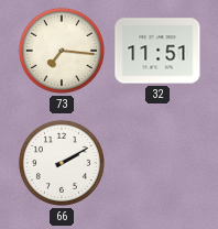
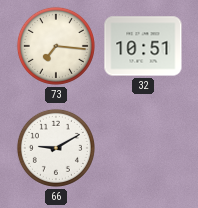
32: 11:51 -> 10:51
66: 2:10 -> 9:10
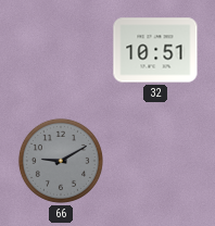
73: 7:16 -> none
66 dial: white -> grey
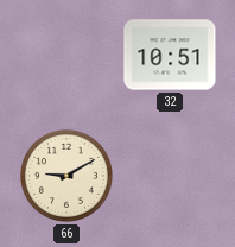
66 dial: grey -> cream
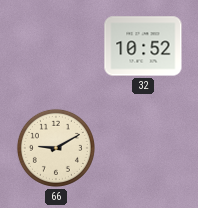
32: 10:51 -> 10:52
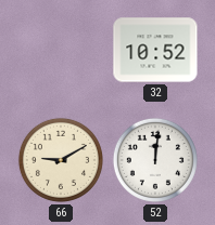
52: none -> 12:01
